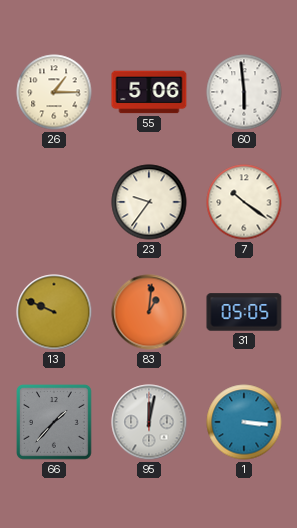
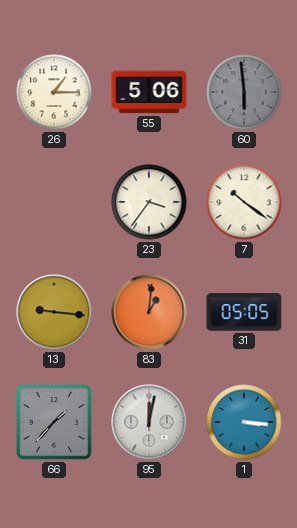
60 dial: white -> grey
23: 9:36 -> 3:36
13: 9:49 -> 9:16
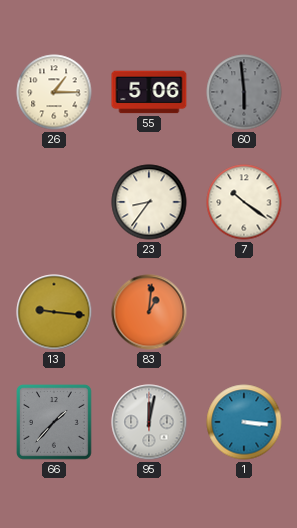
23: 3:36 -> 8:36
31: 05:05 -> none
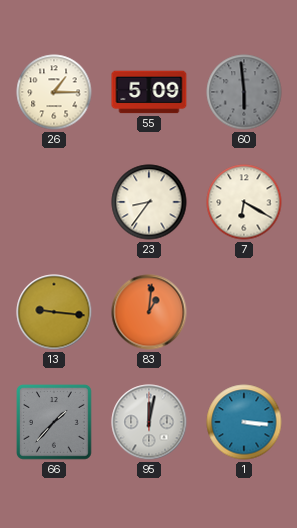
55: 5:06 -> 5:09
7: 10:21 -> 6:20
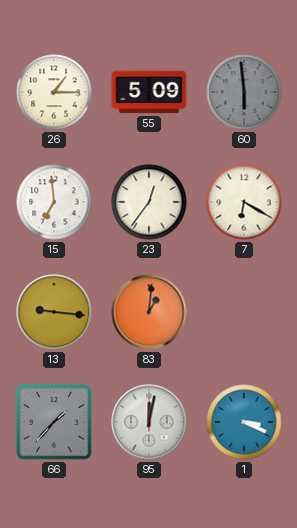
15: none -> 6:59
23: 8:36 -> 12:36
1: 3:16 -> 3:19
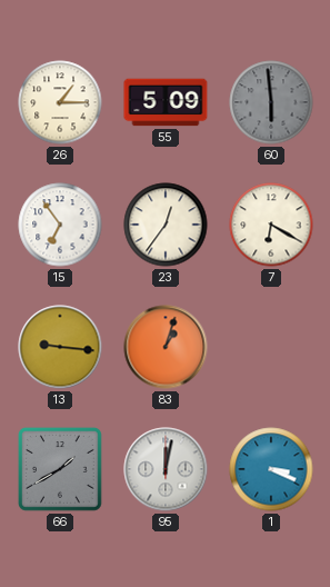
15: 6:59 -> 6:54
83: 1:01 -> 1:03
66: 1:37 -> 1:40
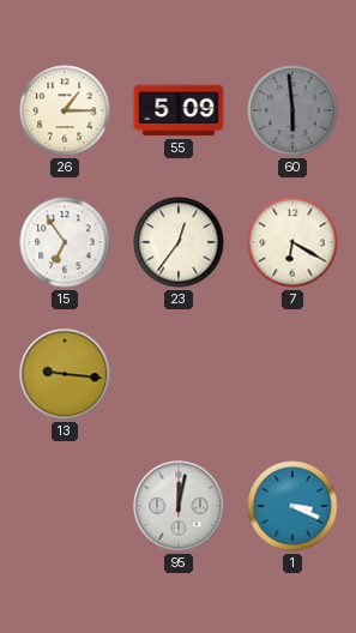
83: 1:03 -> none
66: 1:40 -> none
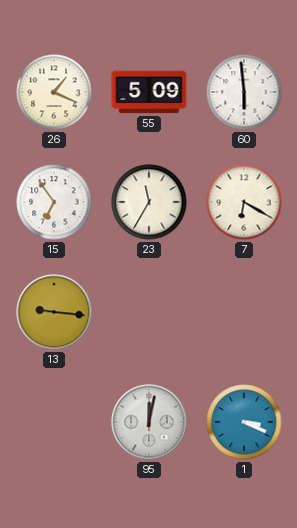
26: 1:15 -> 1:19
60 dial: grey -> white
23: 12:36 -> 11:35
